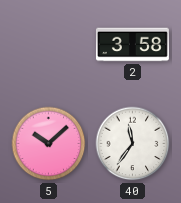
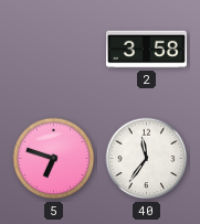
5: 10:08 -> 6:48
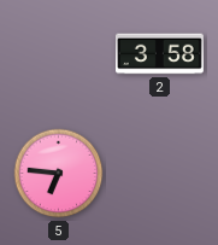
5: 6:48 -> 6:46
40: 11:36 -> none
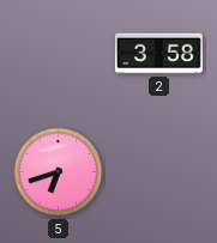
5: 6:46 -> 6:42
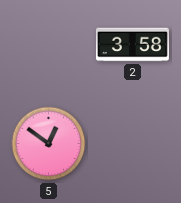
5: 6:42 -> 12:51
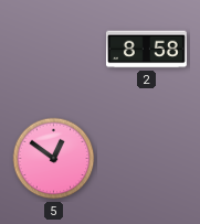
2: 3:58 -> 8:58
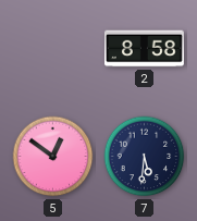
7: none -> 5:31
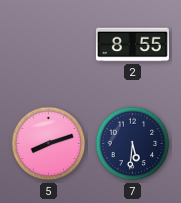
2: 8:58 -> 8:55
5: 12:51 -> 8:12
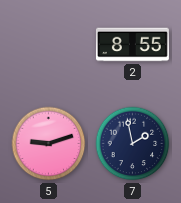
5: 8:12 -> 9:12
7: 5:31 -> 1:58
